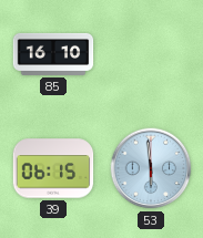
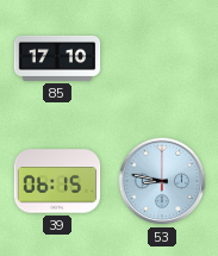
85: 16:10 -> 17:10
53: 5:59 -> 8:47
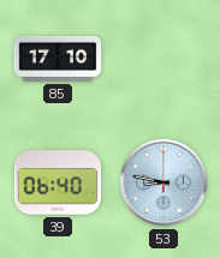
39: 06:15 -> 06:40
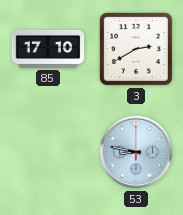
3: none -> 2:40
39: 06:40 -> none
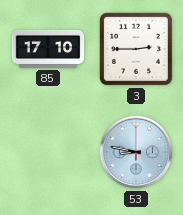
3: 2:40 -> 2:45
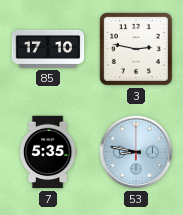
3: 2:45 -> 2:47
7: none -> 5:35
